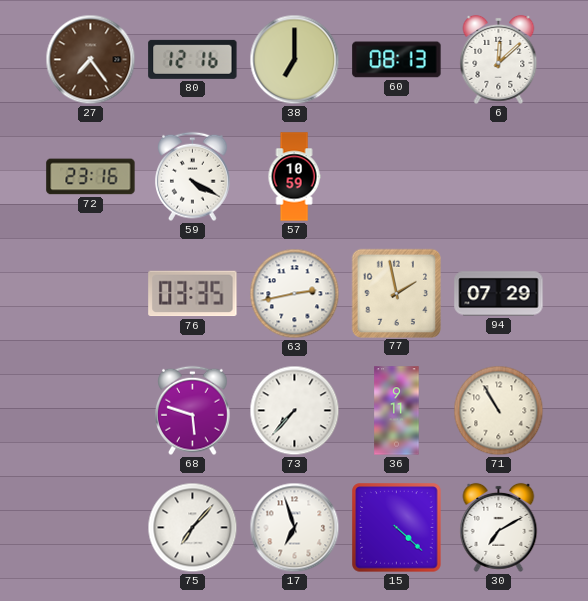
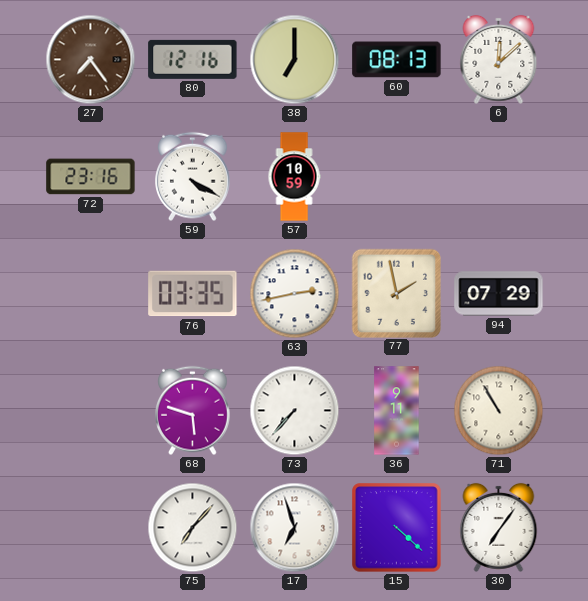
30: 7:10 -> 7:06
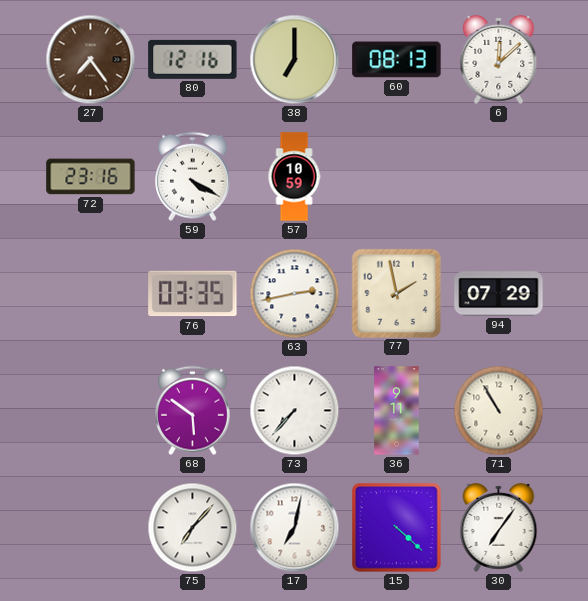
68: 5:48 -> 5:51
17: 6:57 -> 7:02
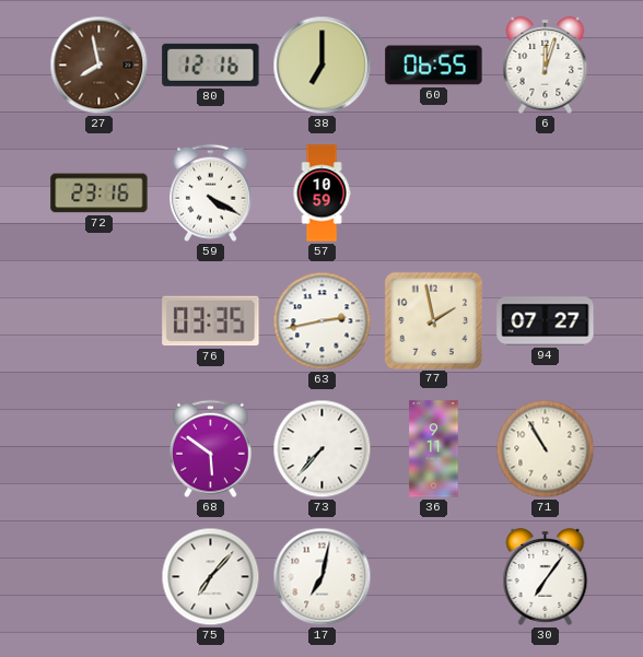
27: 7:24 -> 7:58
60: 08:13 -> 06:55
6: 12:08 -> 12:03
94: 07:29 -> 07:27
15: 4:22 -> none
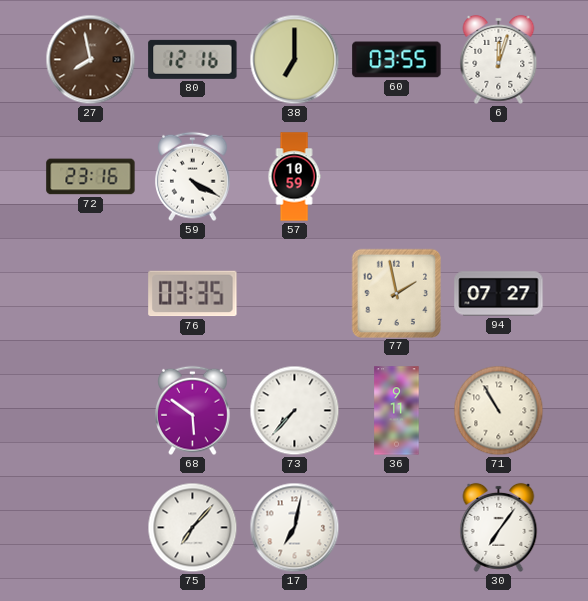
60: 06:55 -> 03:55
63: 2:43 -> none
